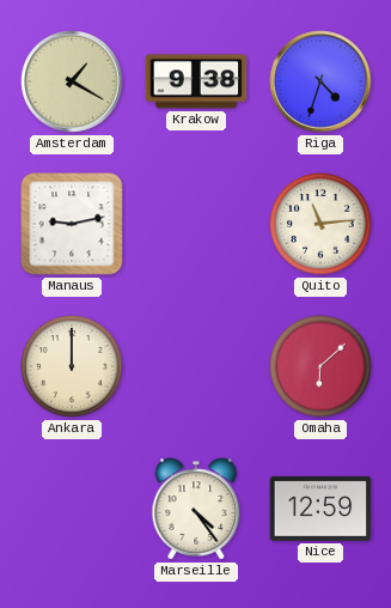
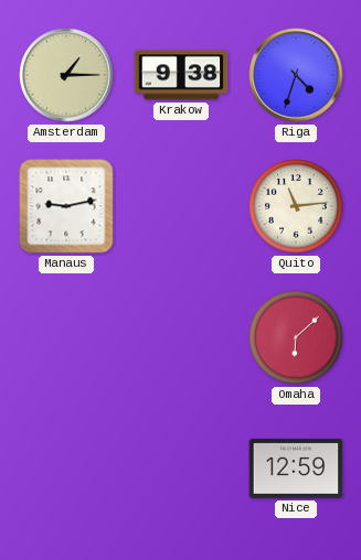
Amsterdam: 1:20 -> 1:15
Ankara: 12:00 -> none
Marseille: 4:24 -> none
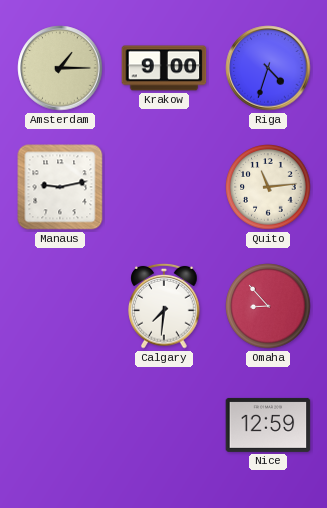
Krakow: 9:38 -> 9:00
Calgary: none -> 7:31
Omaha: 6:08 -> 8:53
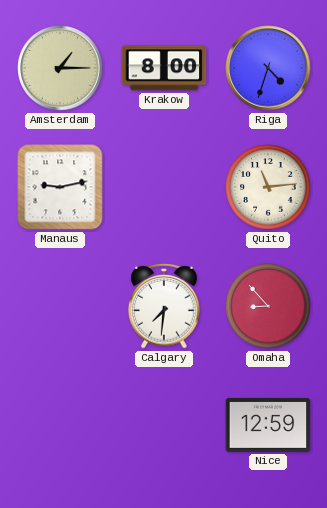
Krakow: 9:00 -> 8:00
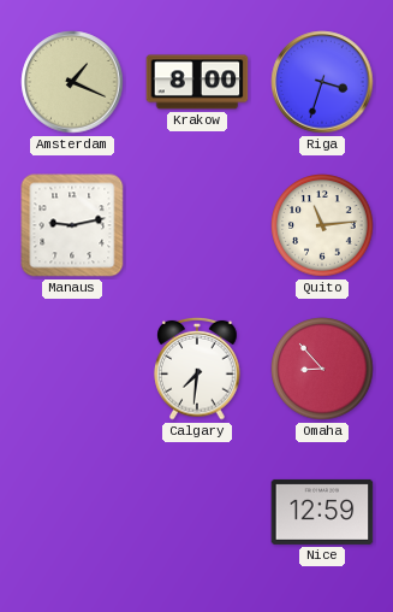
Amsterdam: 1:15 -> 1:19
Riga: 4:33 -> 3:33
